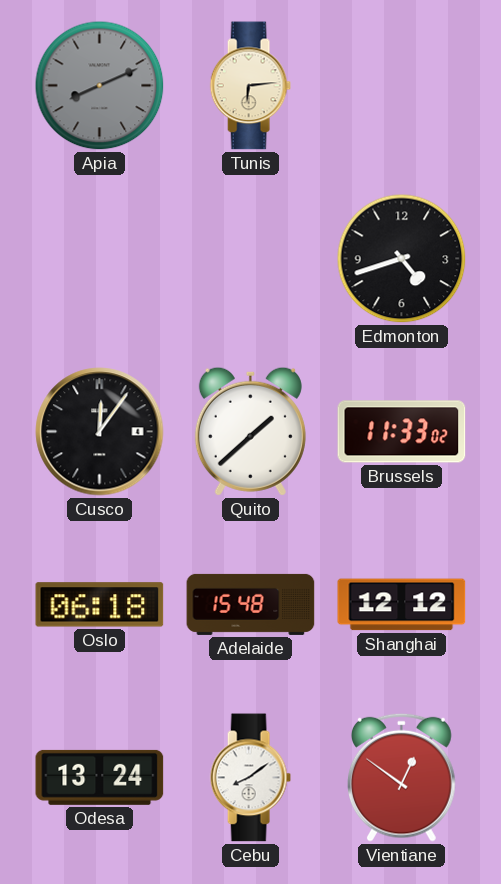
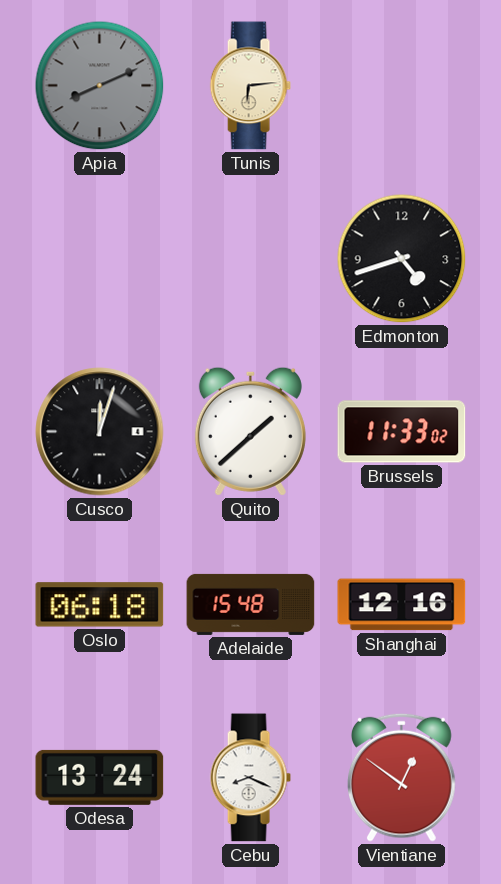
Cusco: 12:06 -> 12:03
Shanghai: 12:12 -> 12:16
Cebu: 8:09 -> 8:19
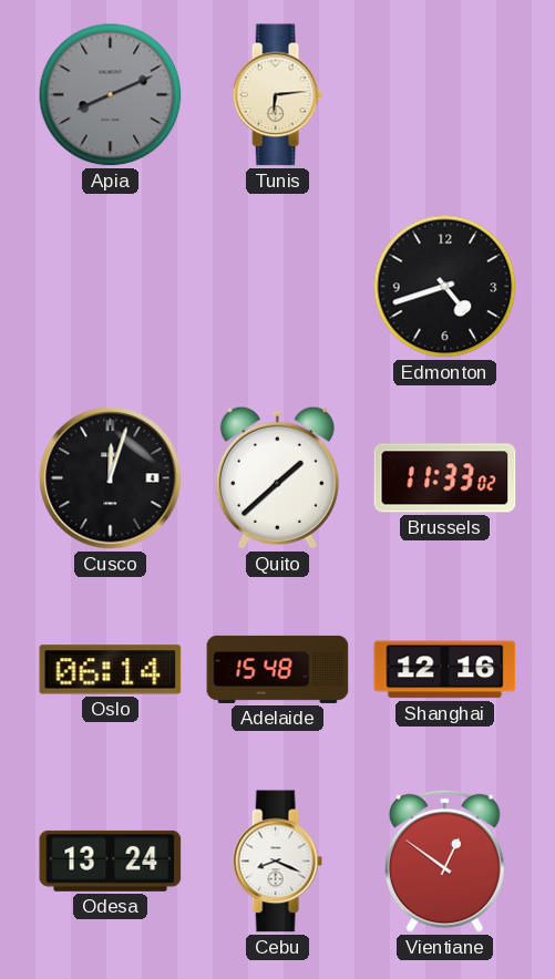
Oslo: 06:18 -> 06:14
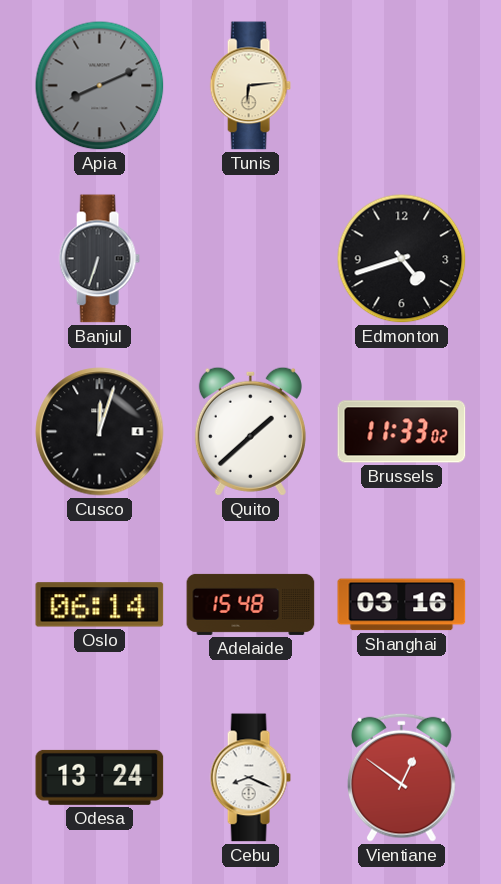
Banjul: none -> 6:33
Shanghai: 12:16 -> 03:16
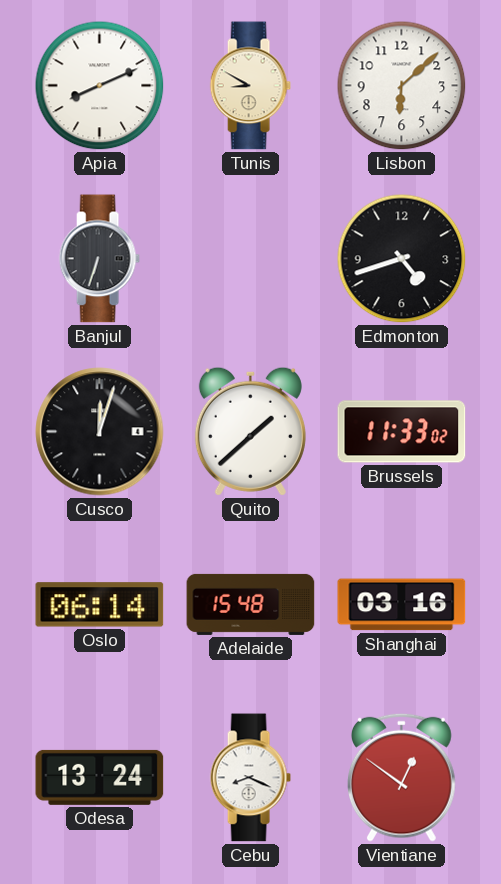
Apia dial: grey -> white
Tunis: 6:14 -> 8:50
Lisbon: none -> 6:08
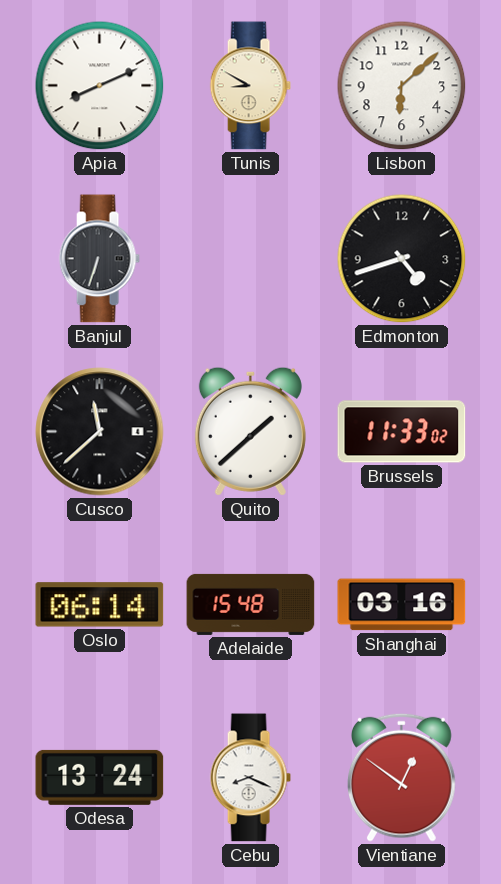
Cusco: 12:03 -> 11:38
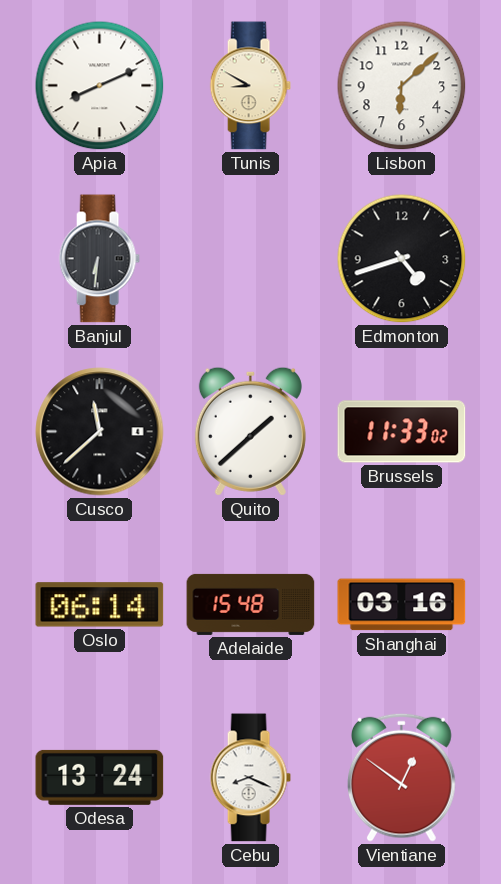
Banjul: 6:33 -> 6:31
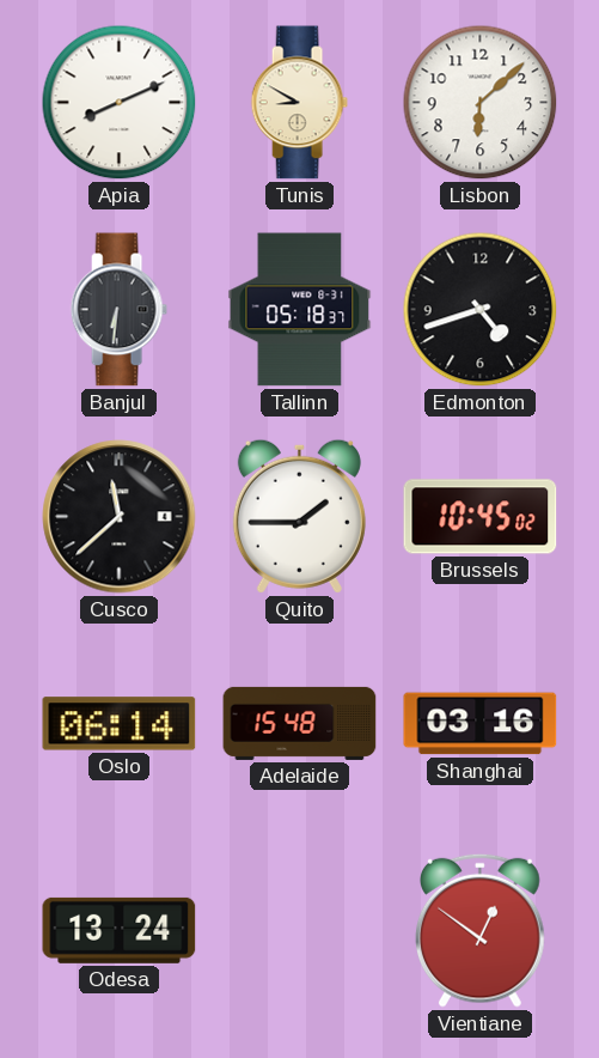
Tallinn: none -> 05:18
Quito: 1:38 -> 1:45
Brussels: 11:33 -> 10:45
Cebu: 8:19 -> none
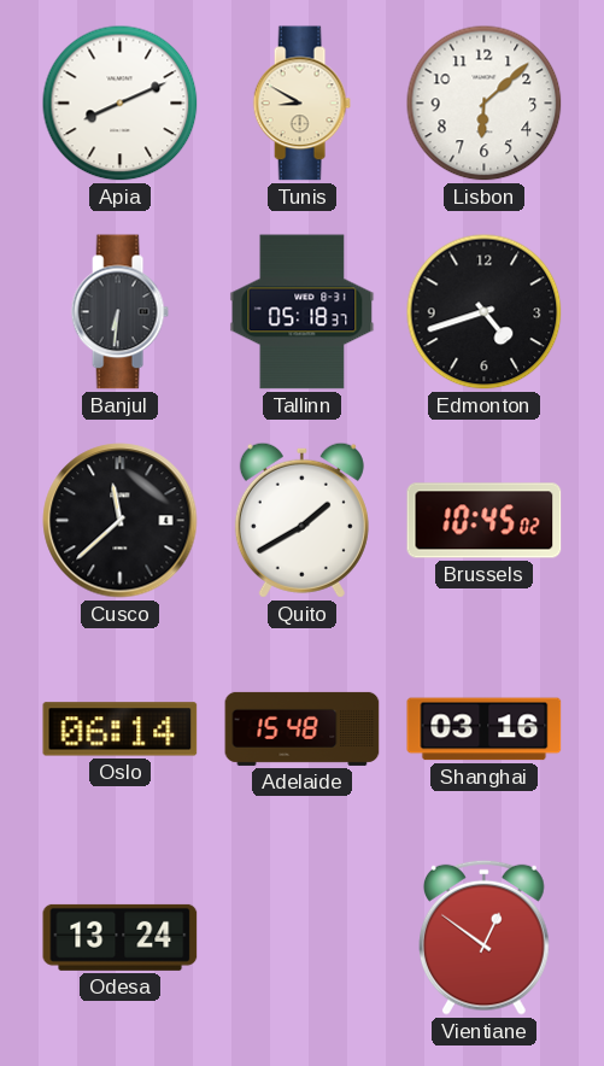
Quito: 1:45 -> 1:40
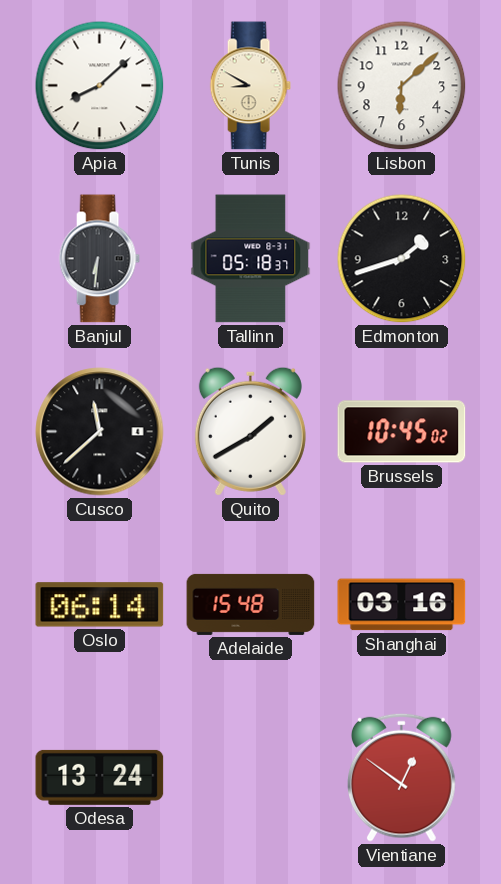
Apia: 8:11 -> 8:08
Edmonton: 4:42 -> 1:42
